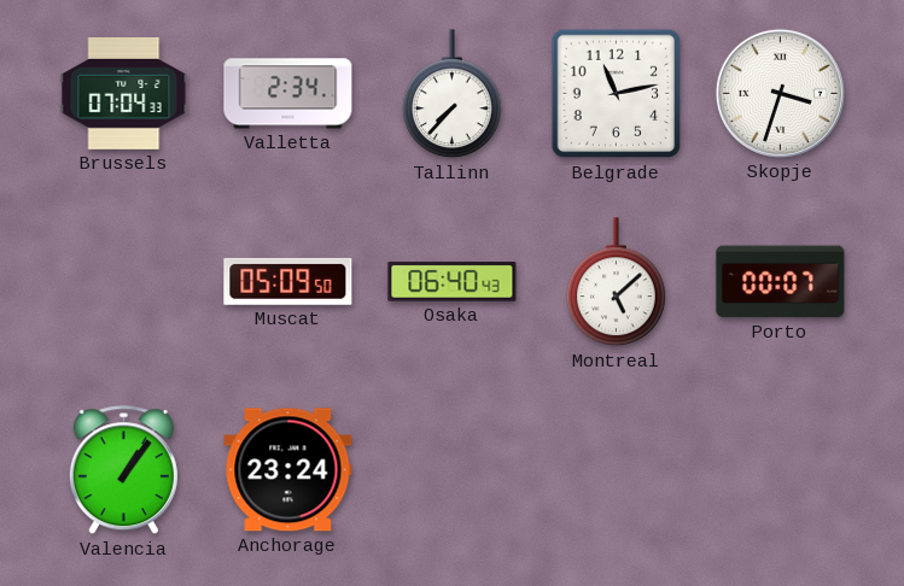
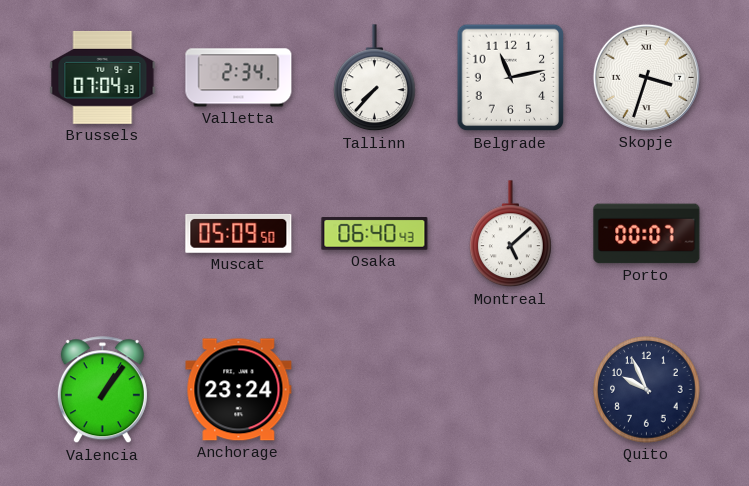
Quito: none -> 9:56
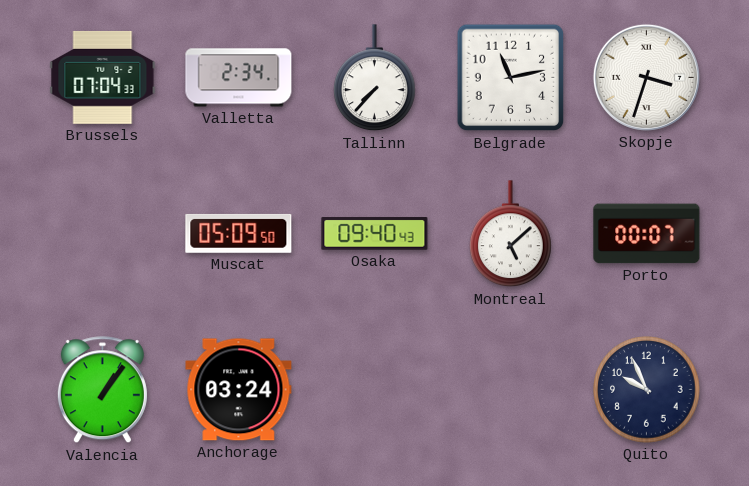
Osaka: 06:40 -> 09:40
Anchorage: 23:24 -> 03:24
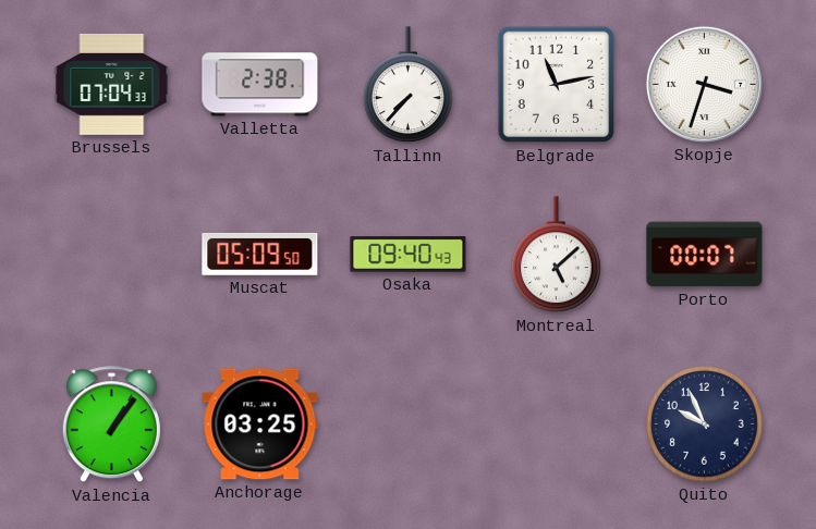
Valletta: 2:34 -> 2:38
Anchorage: 03:24 -> 03:25
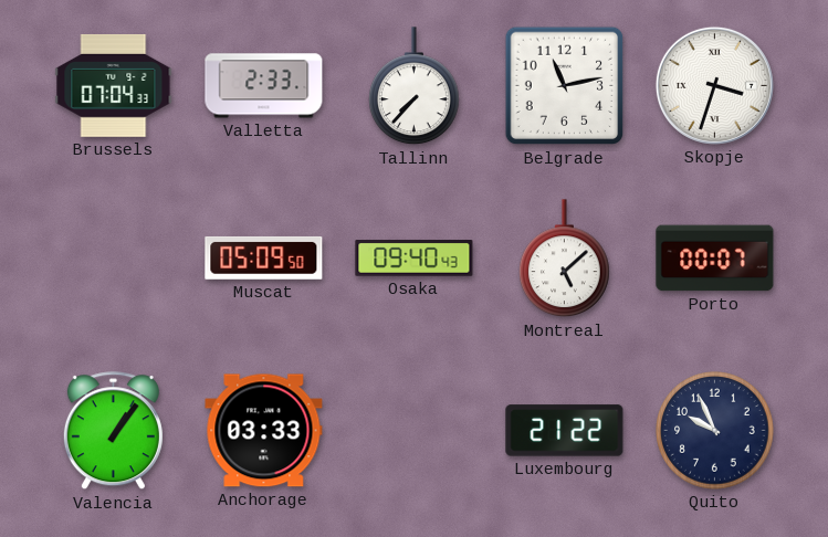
Valletta: 2:38 -> 2:33
Anchorage: 03:25 -> 03:33
Luxembourg: none -> 21:22
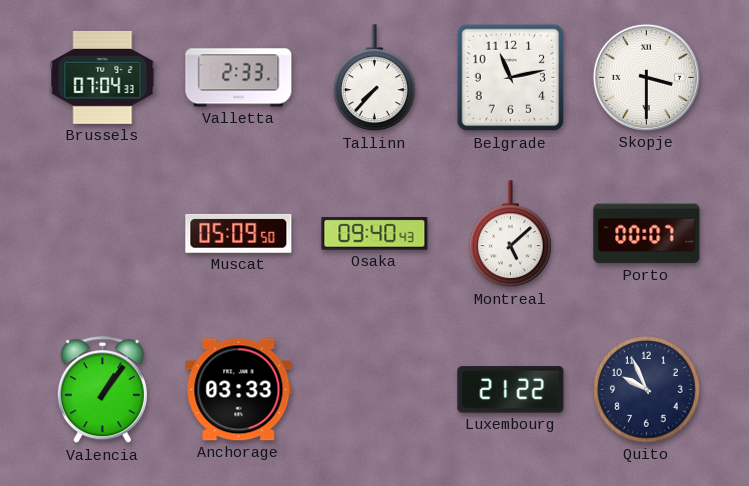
Skopje: 3:33 -> 3:30
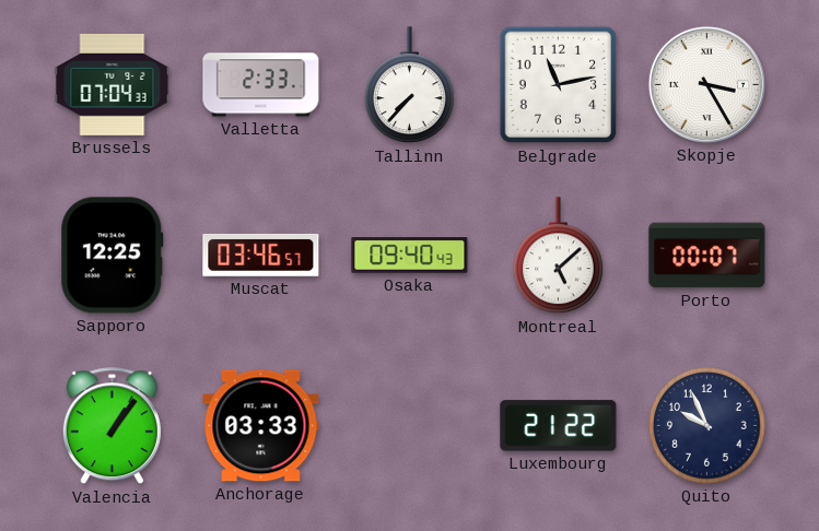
Skopje: 3:30 -> 3:25
Sapporo: none -> 12:25
Muscat: 05:09 -> 03:46
